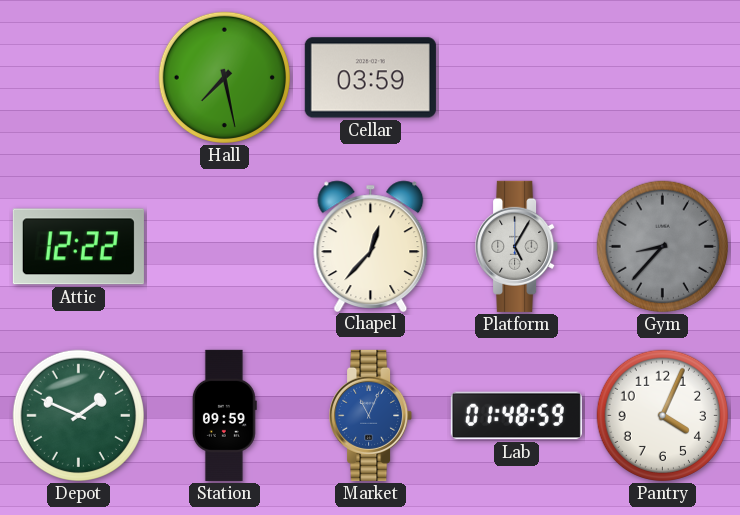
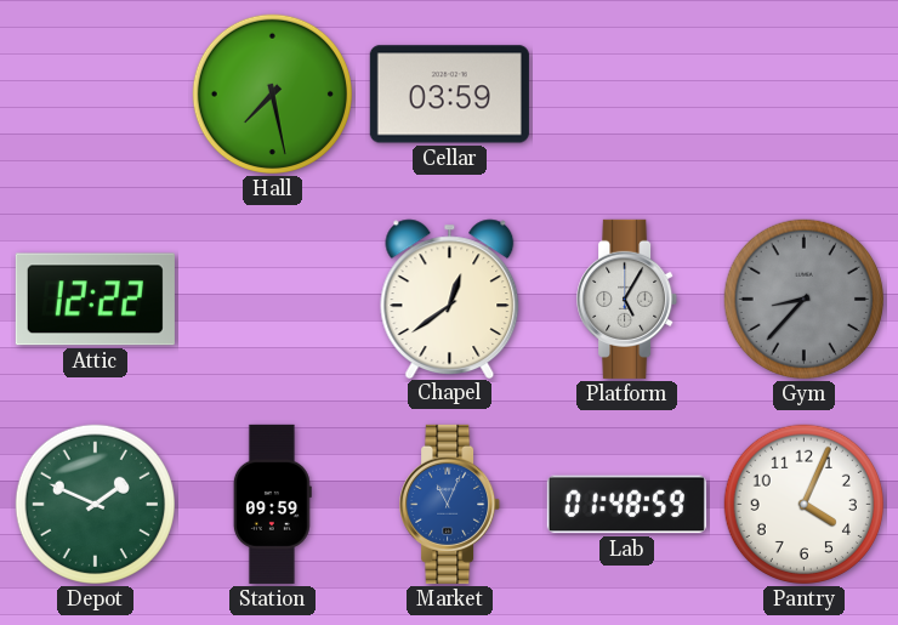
Chapel: 12:37 -> 12:39
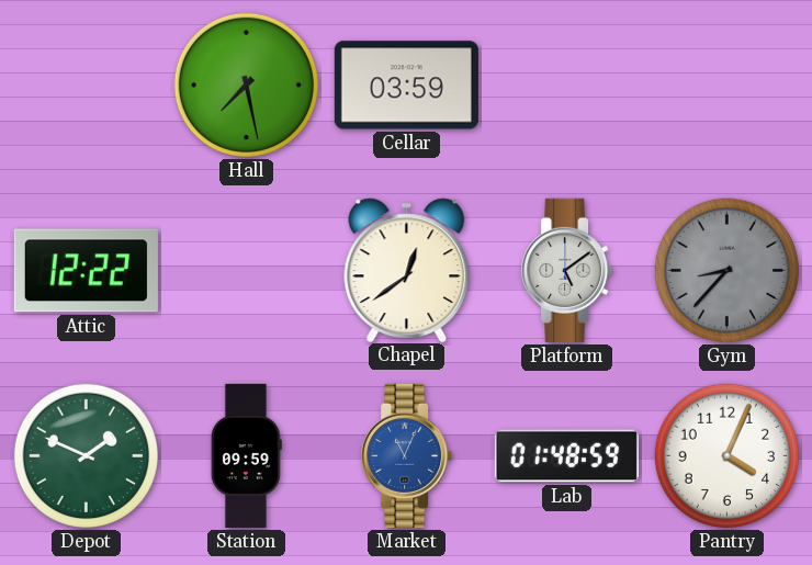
Platform: 5:05 -> 5:09
